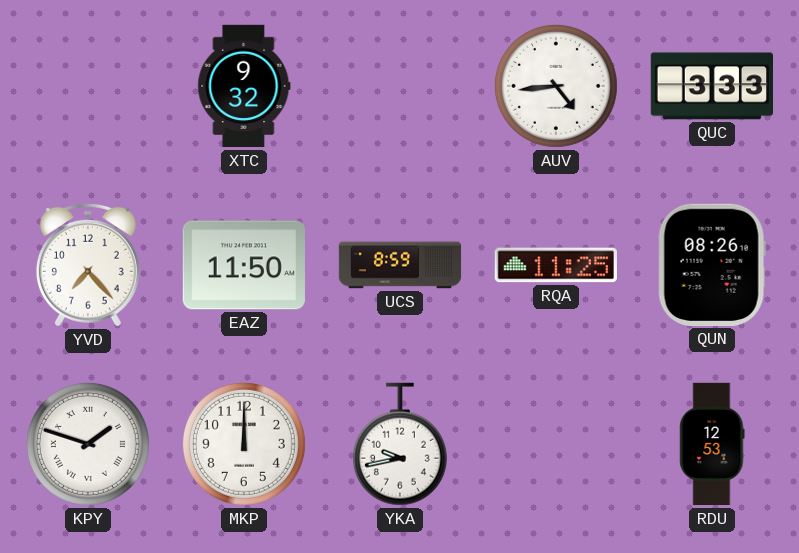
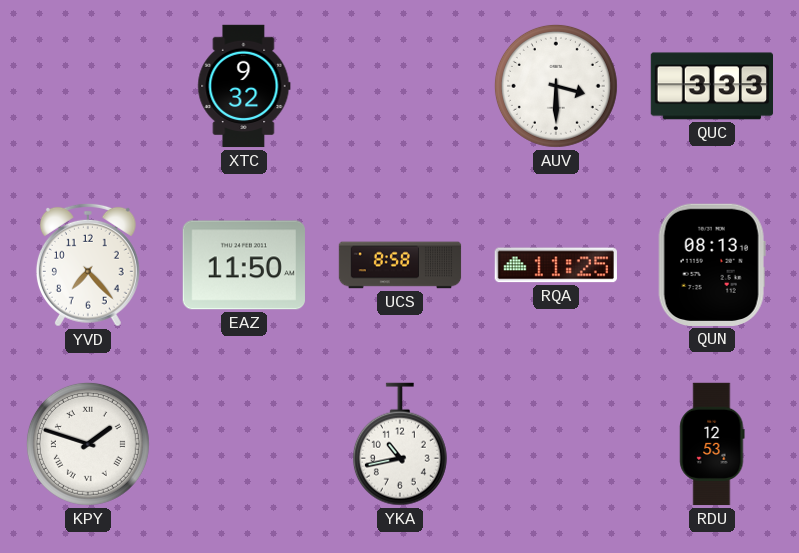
AUV: 4:44 -> 3:30
UCS: 8:59 -> 8:58
QUN: 08:26 -> 08:13
MKP: 12:00 -> none
YKA: 9:43 -> 10:43
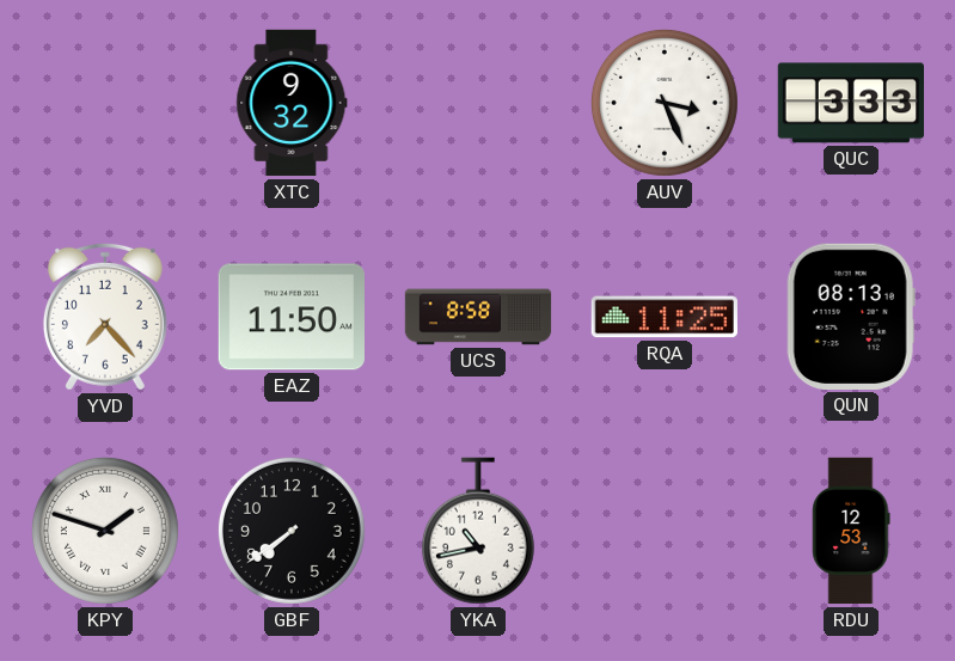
AUV: 3:30 -> 3:26
GBF: none -> 7:39
